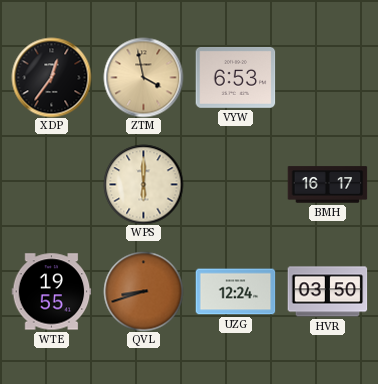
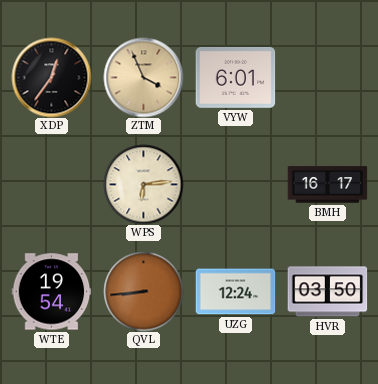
ZTM: 3:58 -> 3:56
VYW: 6:53 -> 6:01
WPS: 6:00 -> 6:14
WTE: 19:55 -> 19:54
QVL: 8:42 -> 8:44
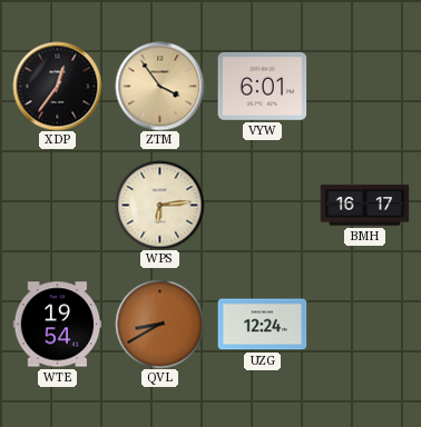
ZTM: 3:56 -> 3:54
QVL: 8:44 -> 8:40
HVR: 03:50 -> none
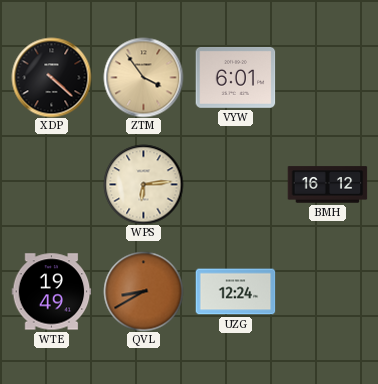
XDP: 12:36 -> 4:22
BMH: 16:17 -> 16:12
WTE: 19:54 -> 19:49
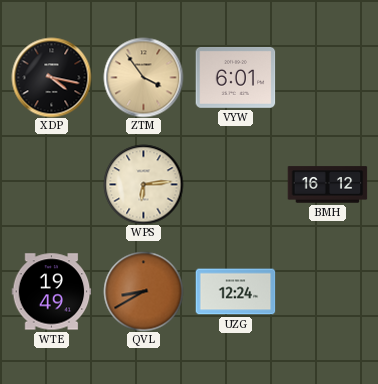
XDP: 4:22 -> 4:17
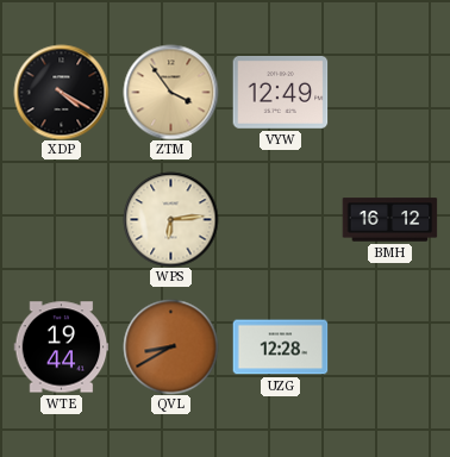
XDP: 4:17 -> 4:20
VYW: 6:01 -> 12:49
WTE: 19:49 -> 19:44
UZG: 12:24 -> 12:28
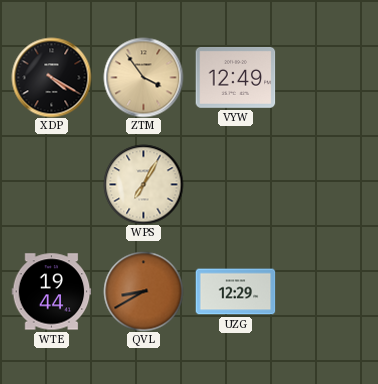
WPS: 6:14 -> 7:05
BMH: 16:12 -> none
UZG: 12:28 -> 12:29
